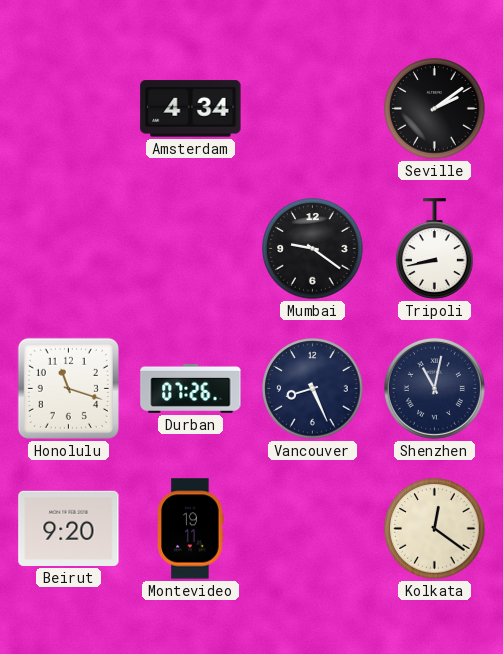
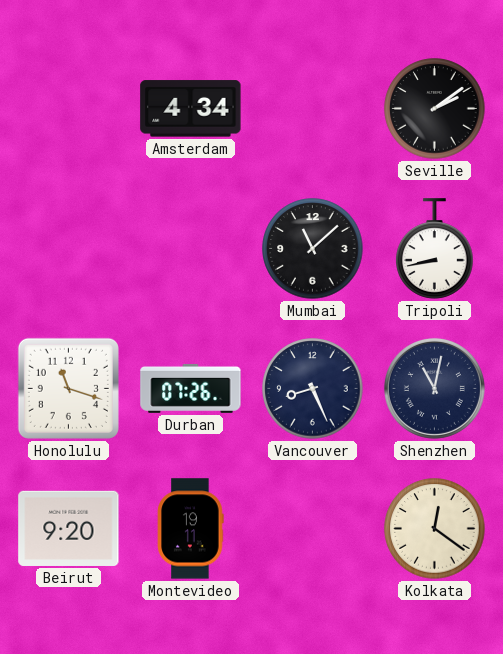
Mumbai: 9:21 -> 11:08
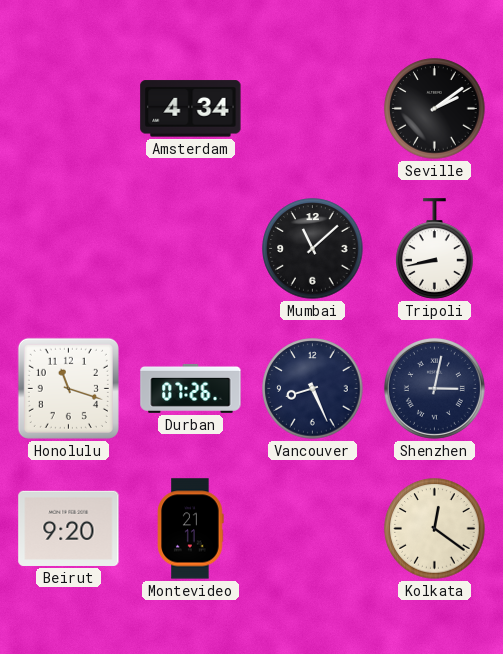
Shenzhen: 11:02 -> 3:02
Montevideo: 19:11 -> 21:11
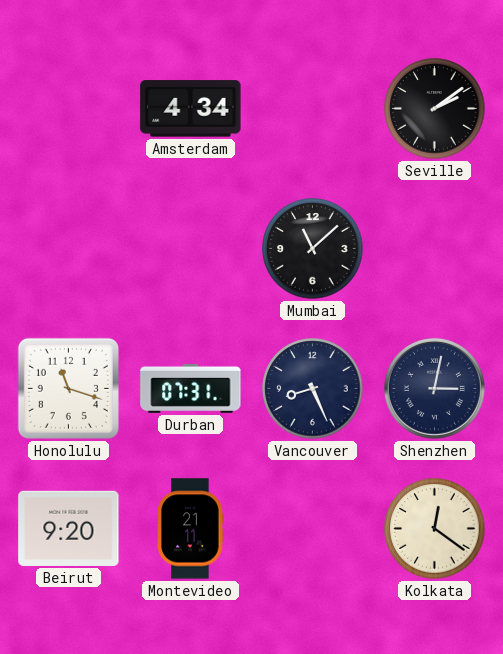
Tripoli: 8:43 -> none
Durban: 07:26 -> 07:31
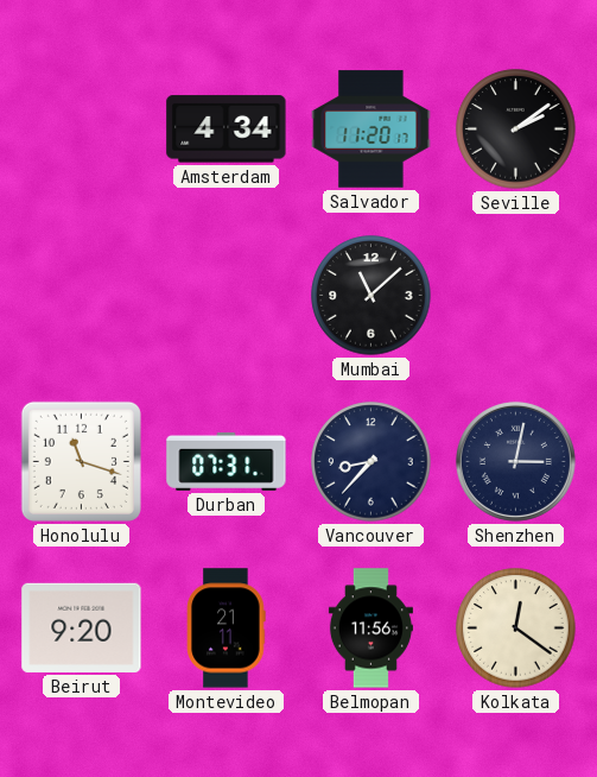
Salvador: none -> 11:20
Vancouver: 8:26 -> 8:37
Belmopan: none -> 11:56
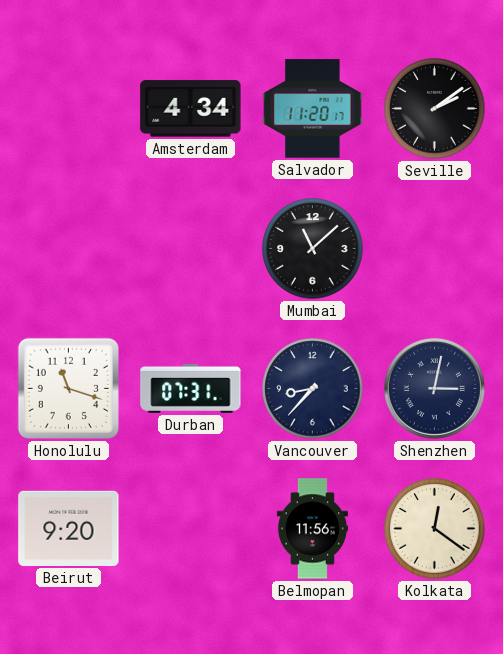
Montevideo: 21:11 -> none
